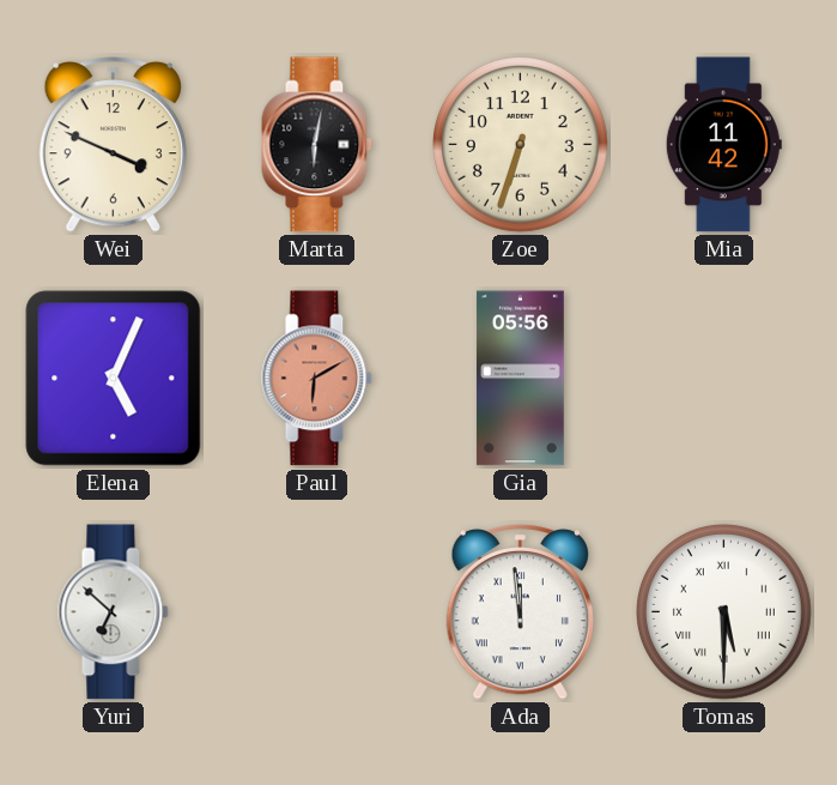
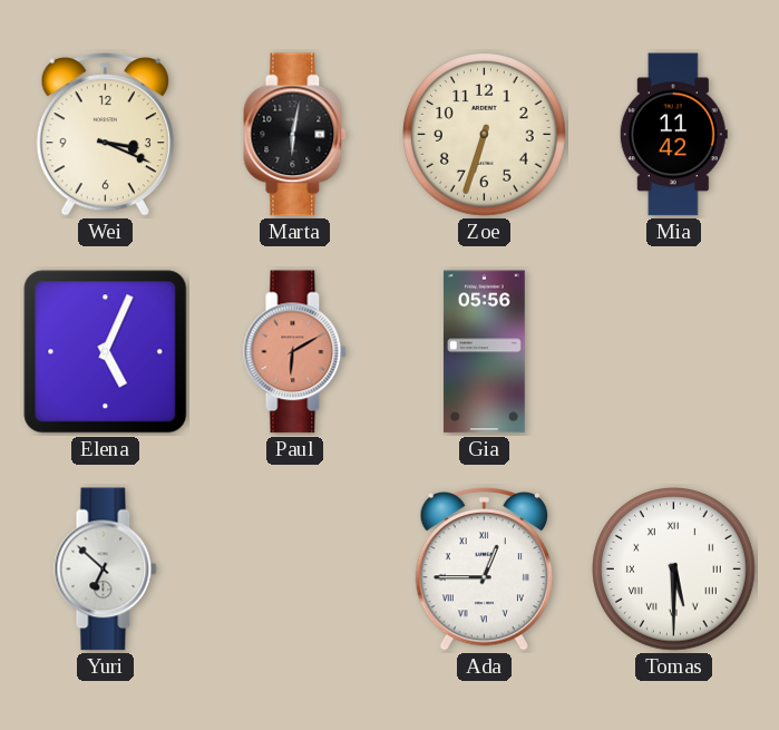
Wei: 3:49 -> 3:19
Ada: 11:59 -> 12:45
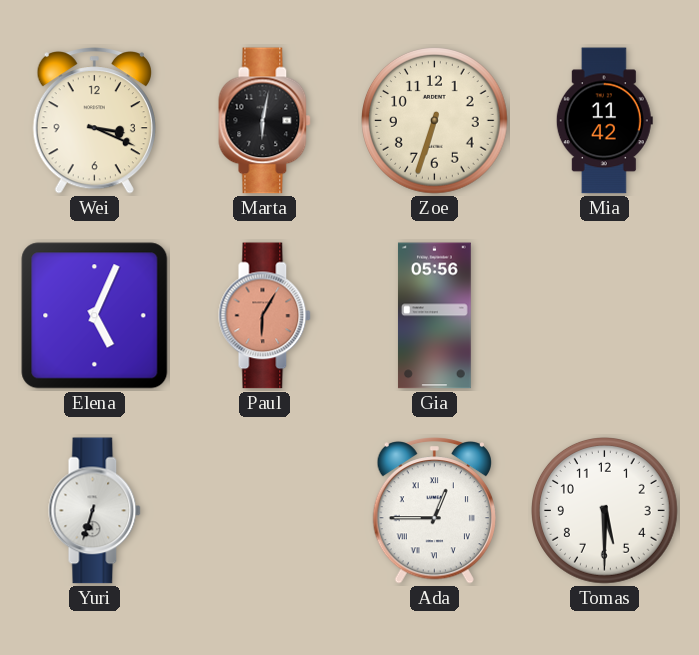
Paul: 6:10 -> 6:05
Yuri: 6:52 -> 6:33
Tomas numerals: Roman -> Arabic
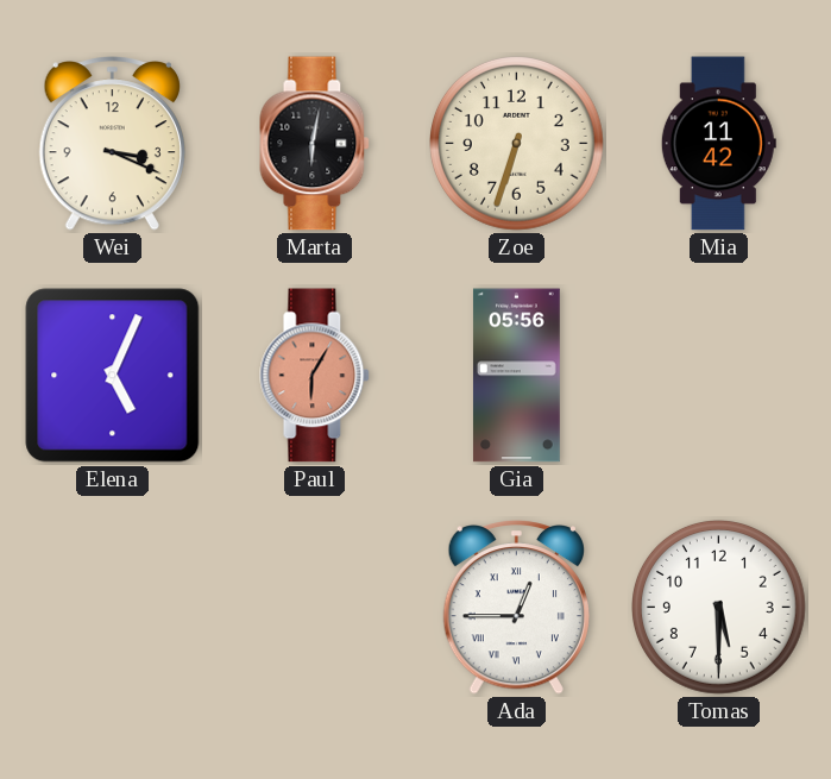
Yuri: 6:33 -> none
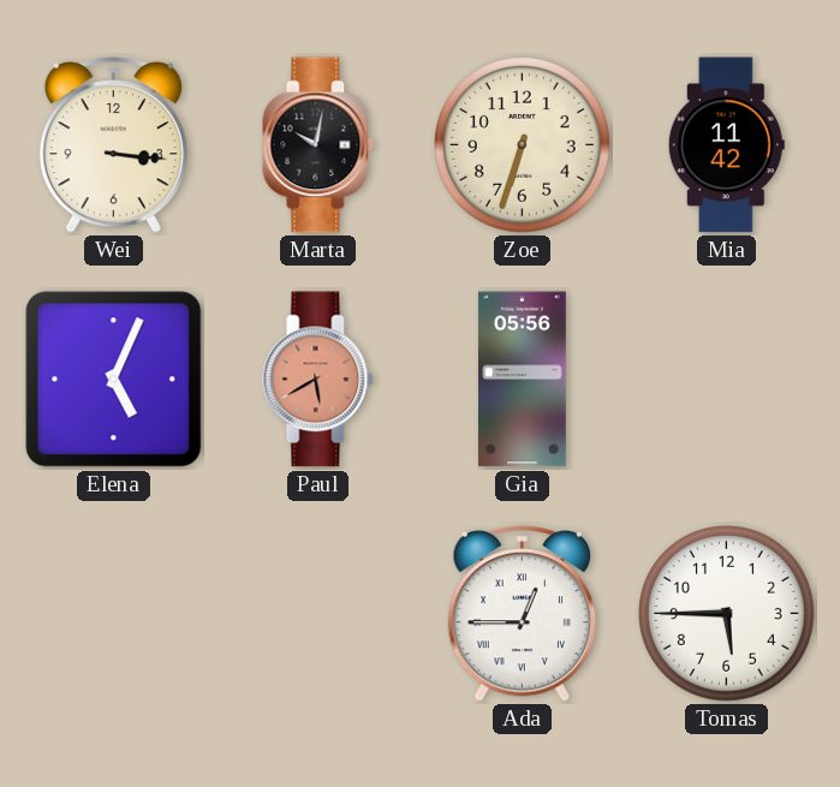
Wei: 3:19 -> 3:16
Marta: 6:02 -> 10:02
Paul: 6:05 -> 5:40
Tomas: 5:30 -> 5:45
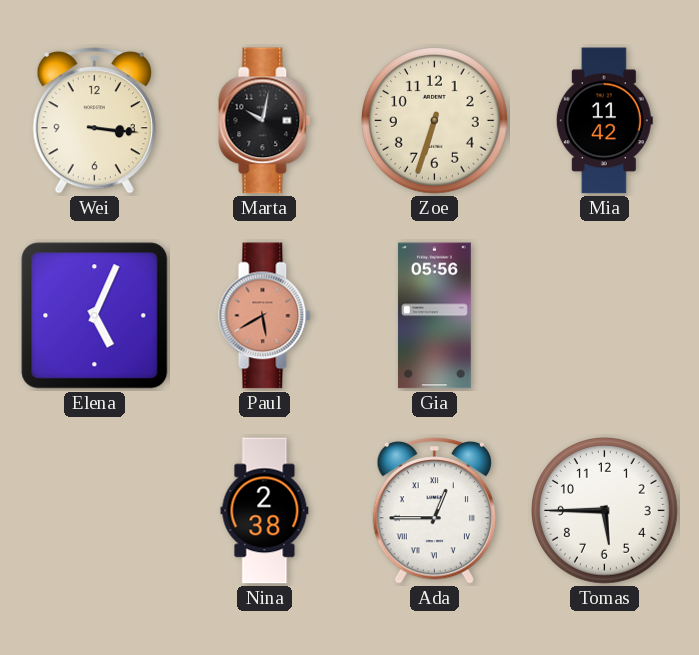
Nina: none -> 2:38
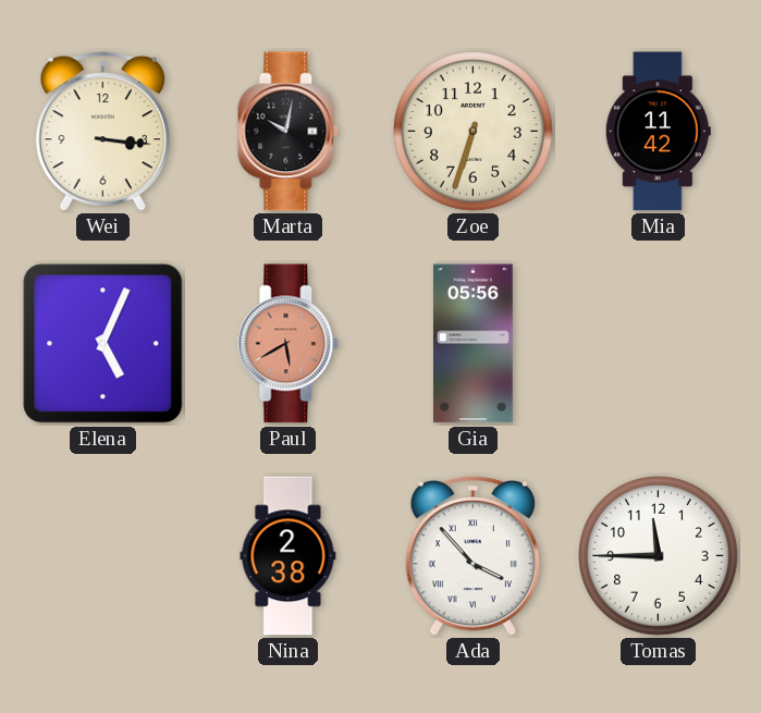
Ada: 12:45 -> 3:53
Tomas: 5:45 -> 11:45
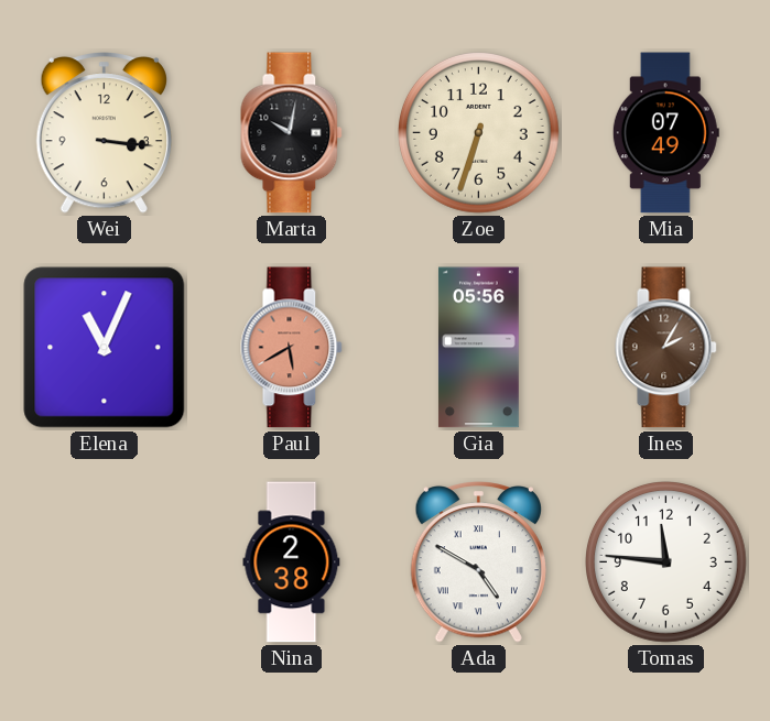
Mia: 11:42 -> 07:49
Elena: 5:04 -> 11:04
Ines: none -> 2:05
Ada: 3:53 -> 4:50
Tomas: 11:45 -> 11:46
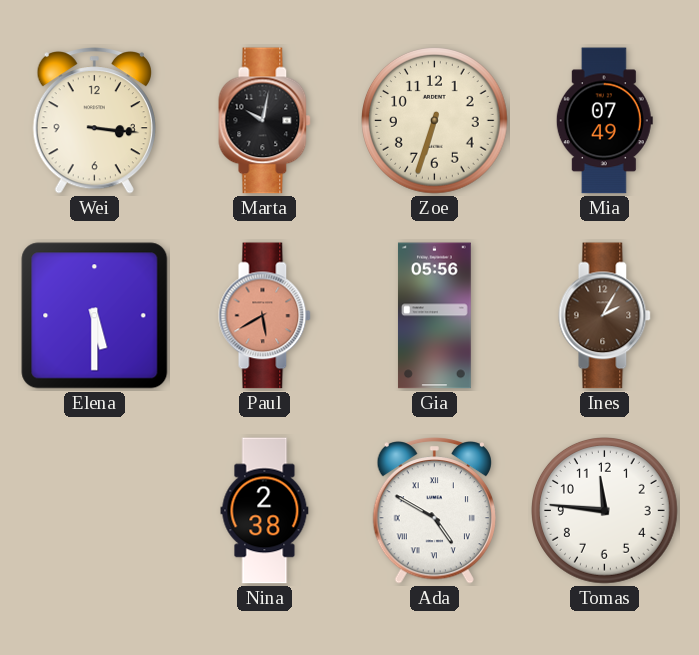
Elena: 11:04 -> 5:30
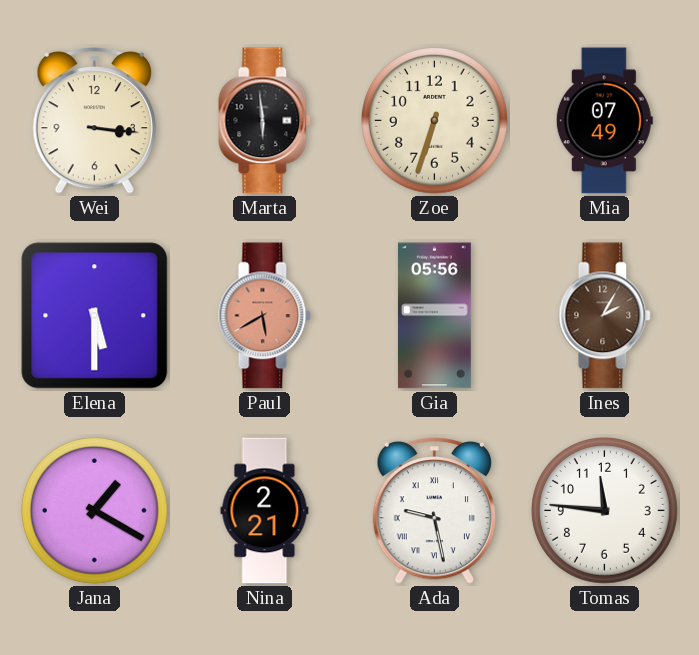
Marta: 10:02 -> 5:59
Jana: none -> 1:20
Nina: 2:38 -> 2:21
Ada: 4:50 -> 9:28
